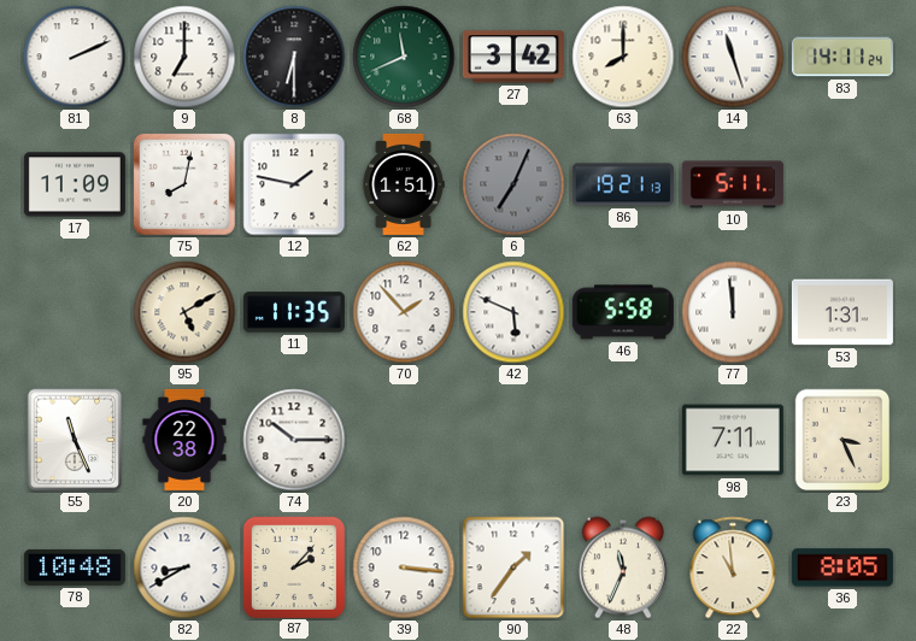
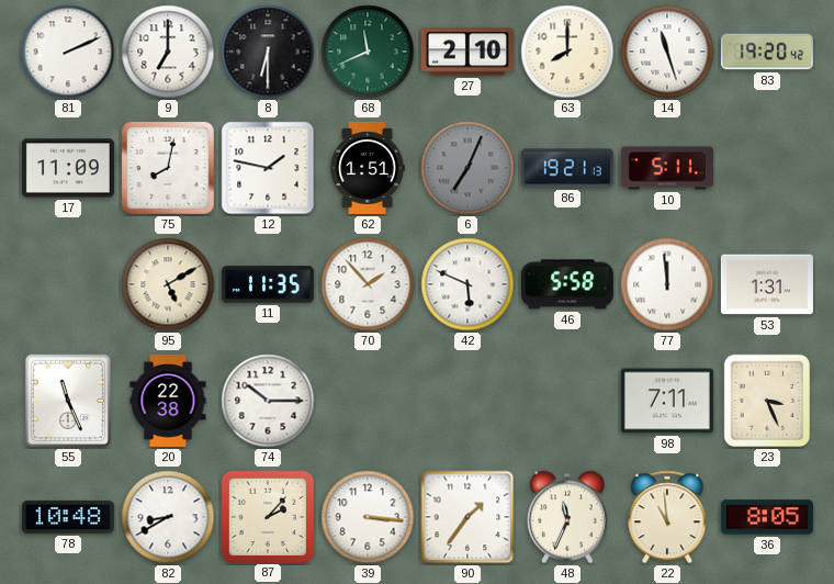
27: 3:42 -> 2:10
83: 14:11 -> 19:20
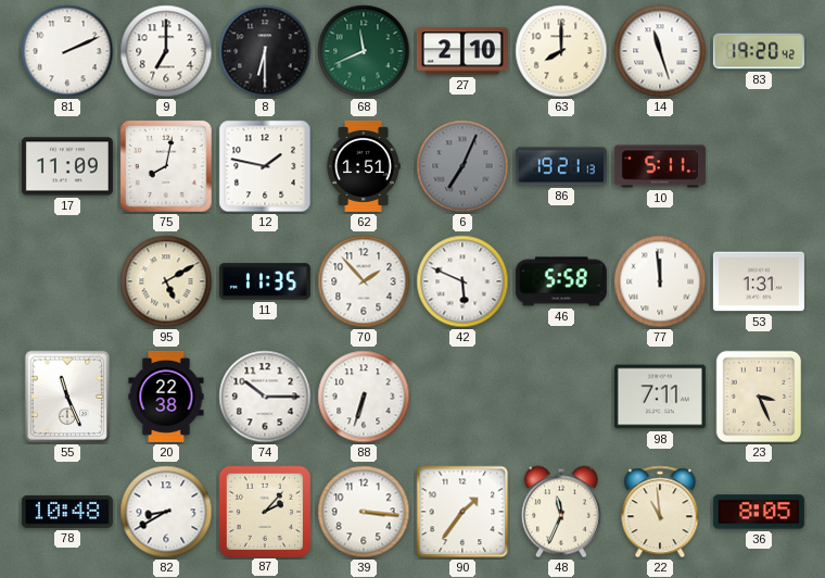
88: none -> 6:33
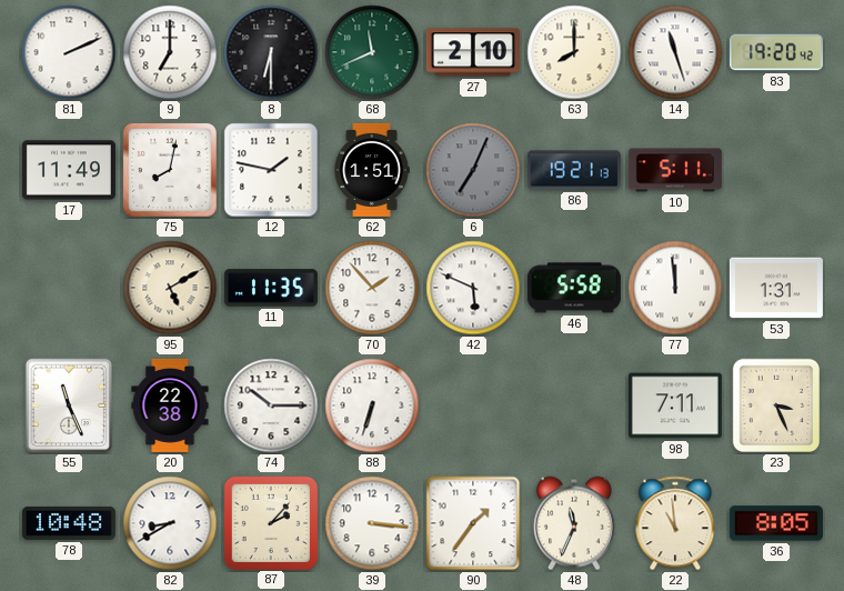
17: 11:09 -> 11:49
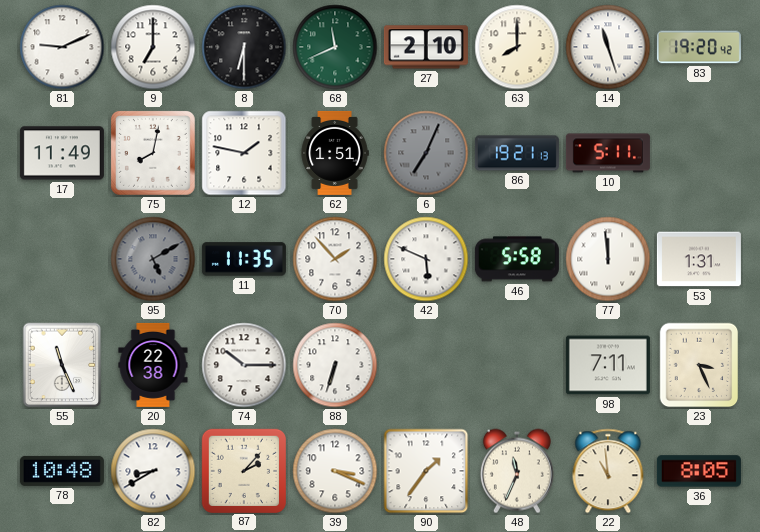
81: 2:11 -> 9:11
95 dial: cream -> grey
39: 3:16 -> 3:19
